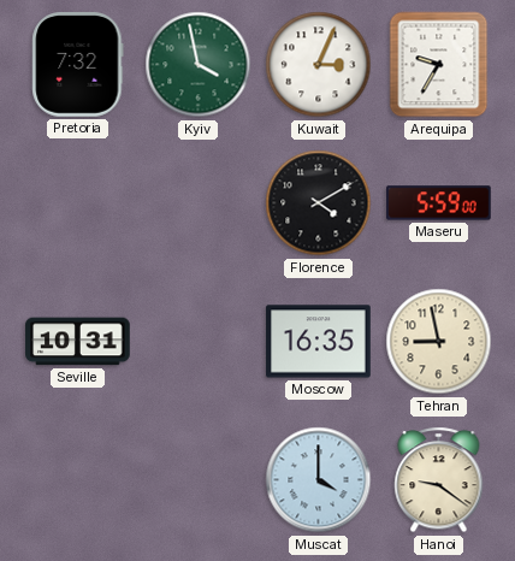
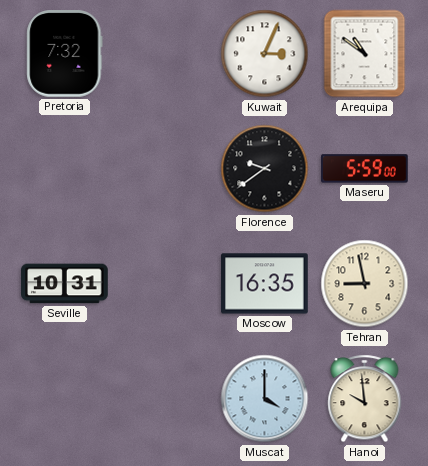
Kyiv: 3:58 -> none
Arequipa: 9:35 -> 10:51
Florence: 4:10 -> 9:39
Hanoi: 9:21 -> 9:59
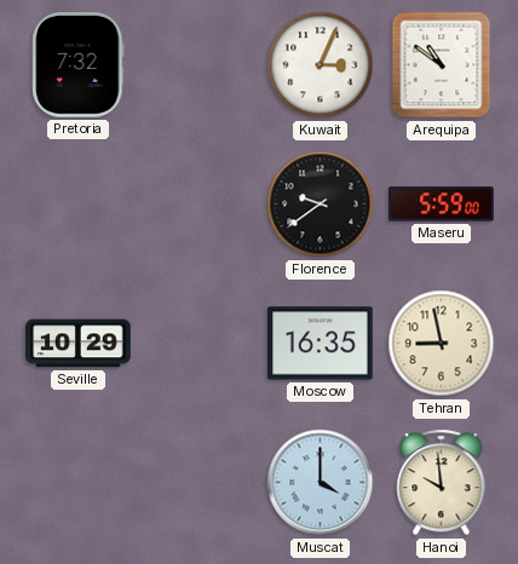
Seville: 10:31 -> 10:29
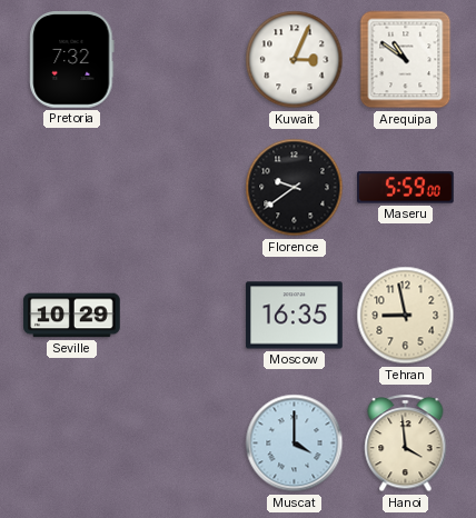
Hanoi: 9:59 -> 3:59
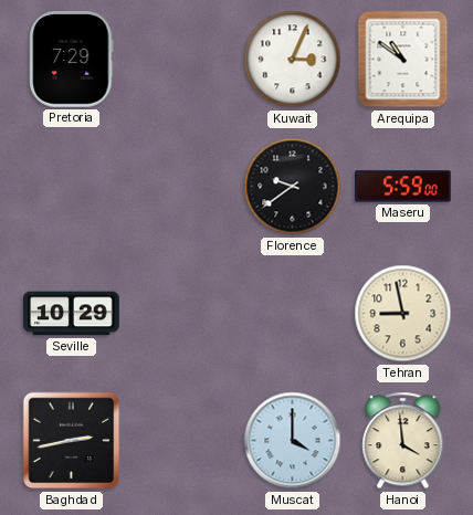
Pretoria: 7:32 -> 7:29
Moscow: 16:35 -> none
Baghdad: none -> 2:43
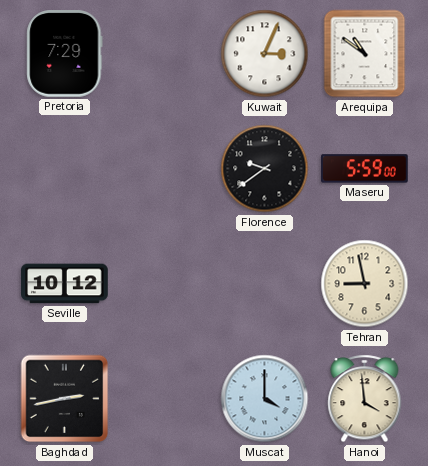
Seville: 10:29 -> 10:12
